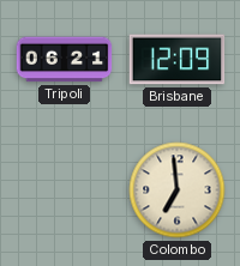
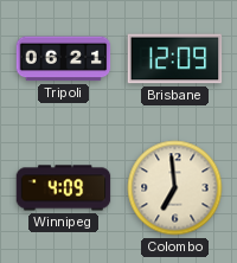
Winnipeg: none -> 4:09
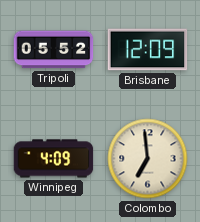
Tripoli: 06:21 -> 05:52
